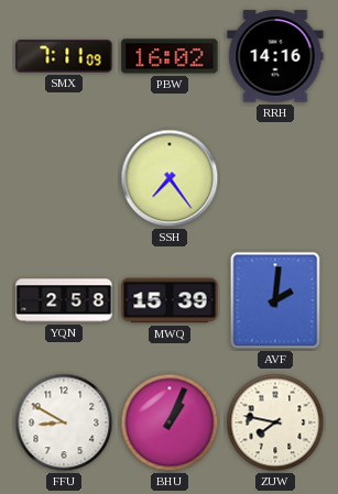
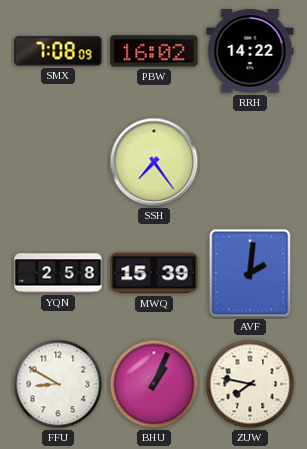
SMX: 7:11 -> 7:08
RRH: 14:16 -> 14:22
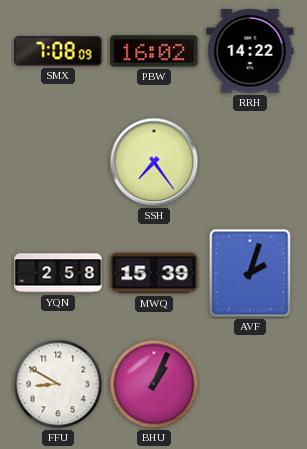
AVF: 2:01 -> 2:03
ZUW: 7:47 -> none
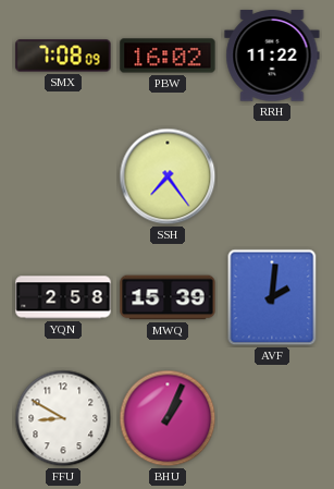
RRH: 14:22 -> 11:22
AVF: 2:03 -> 2:01
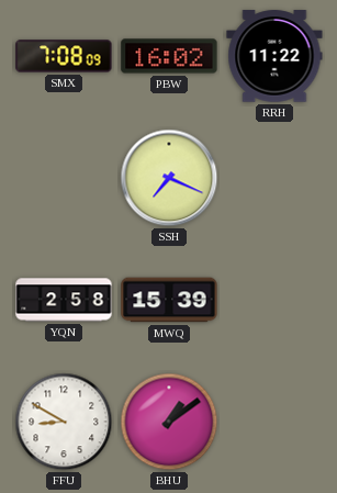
SSH: 7:24 -> 7:19
AVF: 2:01 -> none
BHU: 1:04 -> 1:09
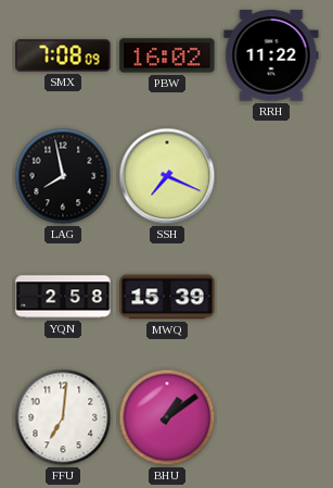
LAG: none -> 7:58
FFU: 8:50 -> 7:01
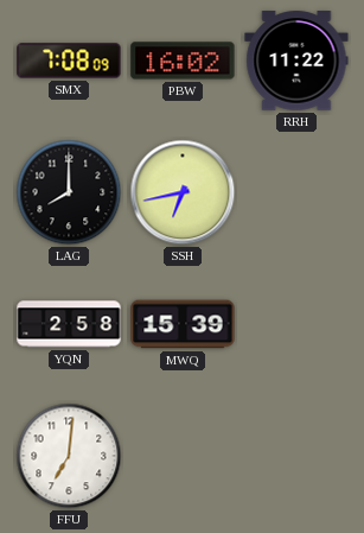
LAG: 7:58 -> 8:00
SSH: 7:19 -> 6:43
BHU: 1:09 -> none
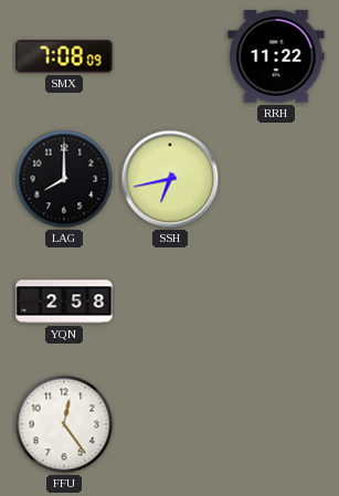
PBW: 16:02 -> none
MWQ: 15:39 -> none
FFU: 7:01 -> 12:24
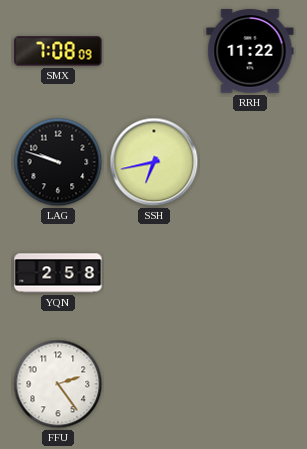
LAG: 8:00 -> 9:48
FFU: 12:24 -> 2:24
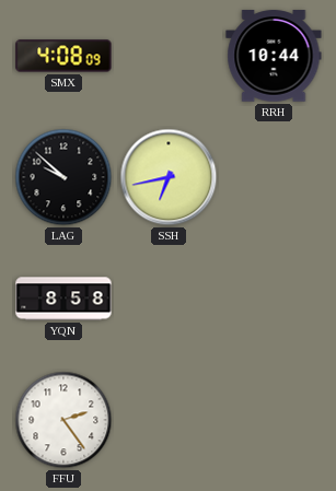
SMX: 7:08 -> 4:08
RRH: 11:22 -> 10:44
LAG: 9:48 -> 9:52
YQN: 2:58 -> 8:58
